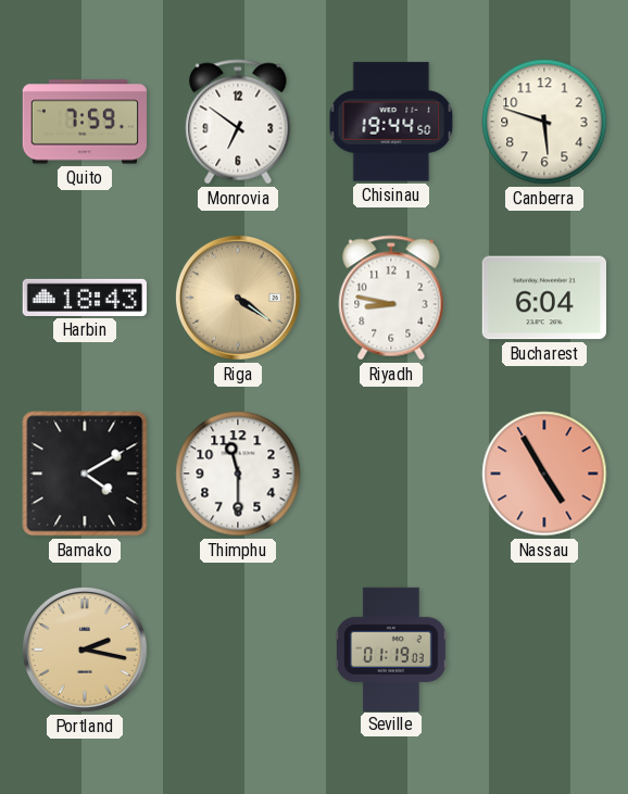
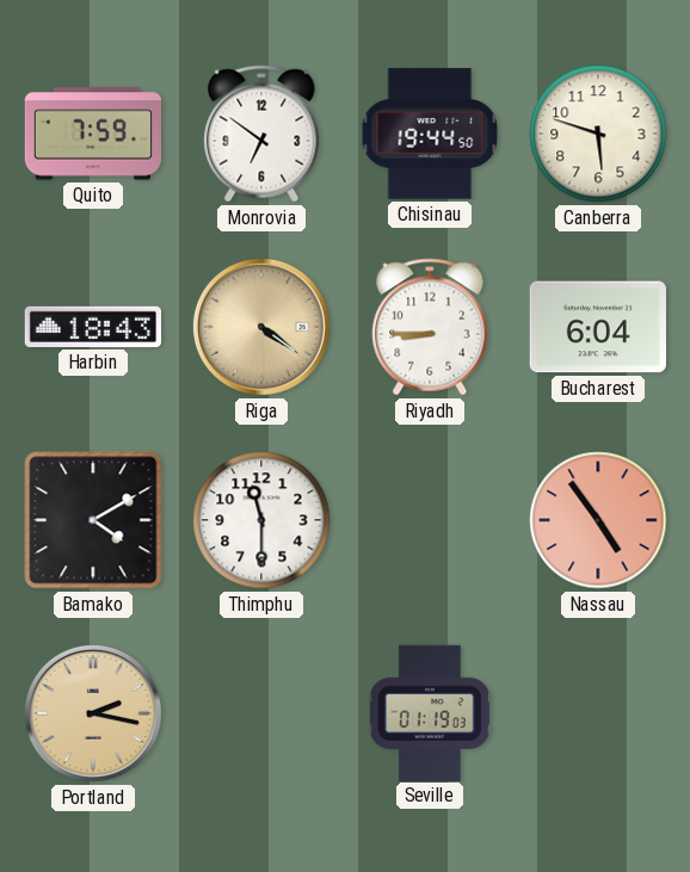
Riyadh: 8:47 -> 8:45
Nassau: 4:55 -> 4:54
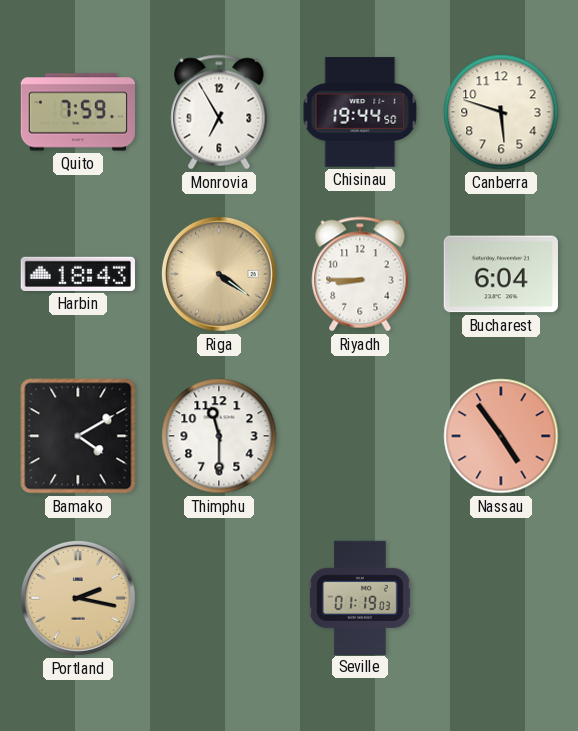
Monrovia: 6:51 -> 6:55
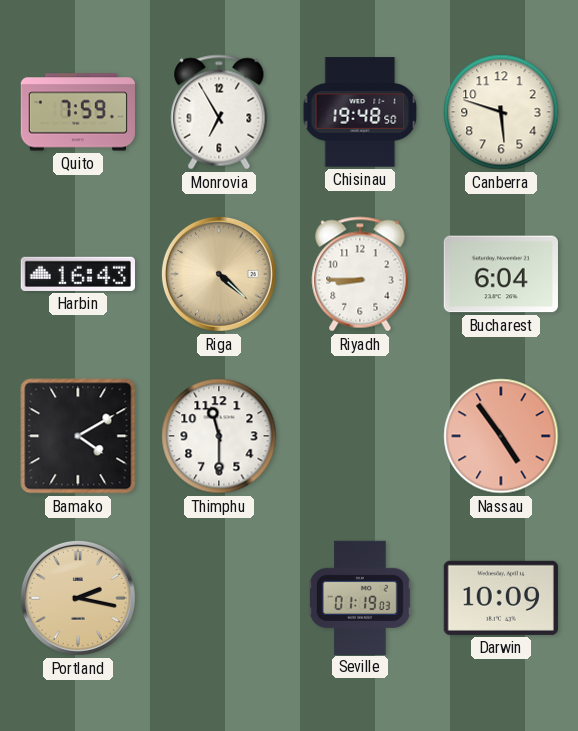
Chisinau: 19:44 -> 19:48
Harbin: 18:43 -> 16:43
Riga: 4:21 -> 4:22
Darwin: none -> 10:09
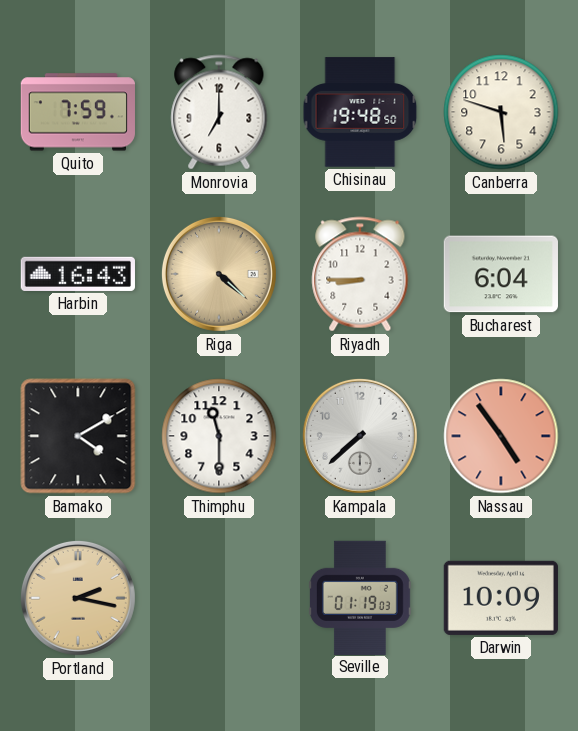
Monrovia: 6:55 -> 7:00
Kampala: none -> 7:38
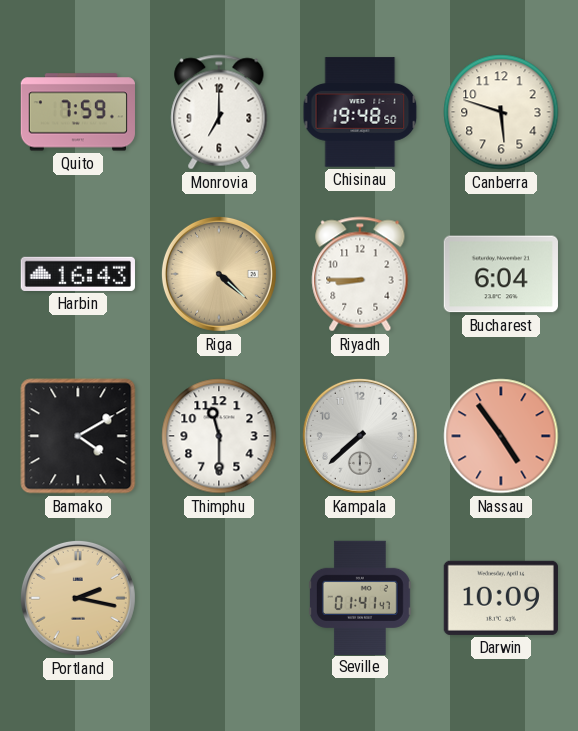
Seville: 01:19 -> 01:41
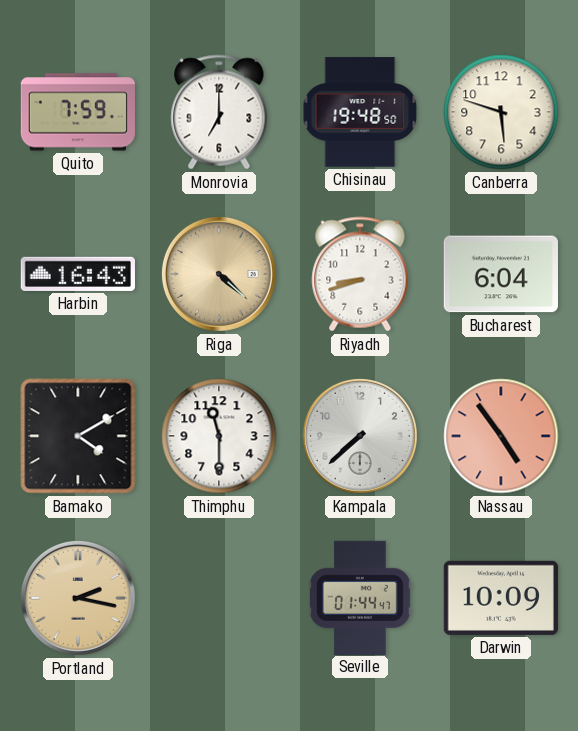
Riyadh: 8:45 -> 8:42
Seville: 01:41 -> 01:44
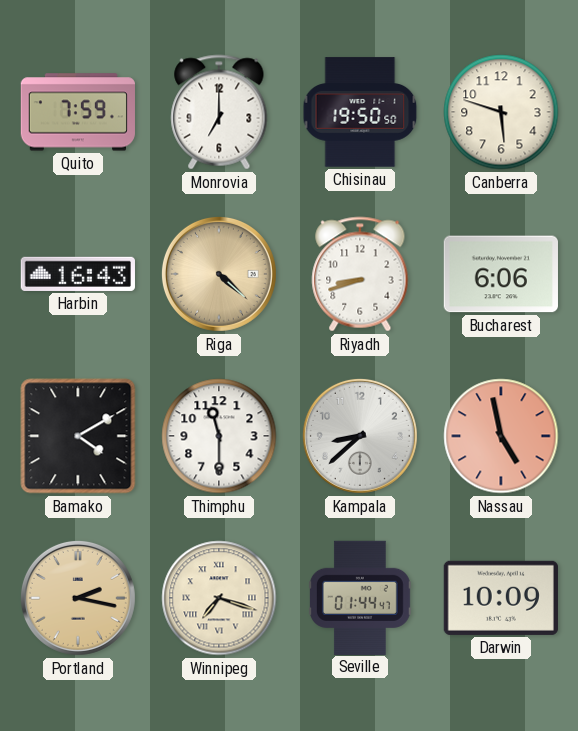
Chisinau: 19:48 -> 19:50
Bucharest: 6:04 -> 6:06
Kampala: 7:38 -> 8:38
Nassau: 4:54 -> 4:58
Winnipeg: none -> 7:18
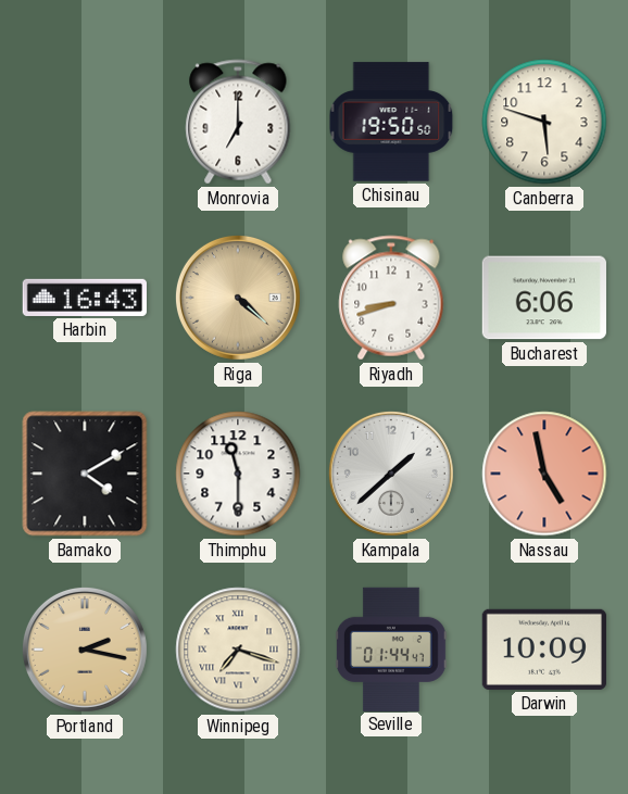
Quito: 7:59 -> none
Kampala: 8:38 -> 1:38
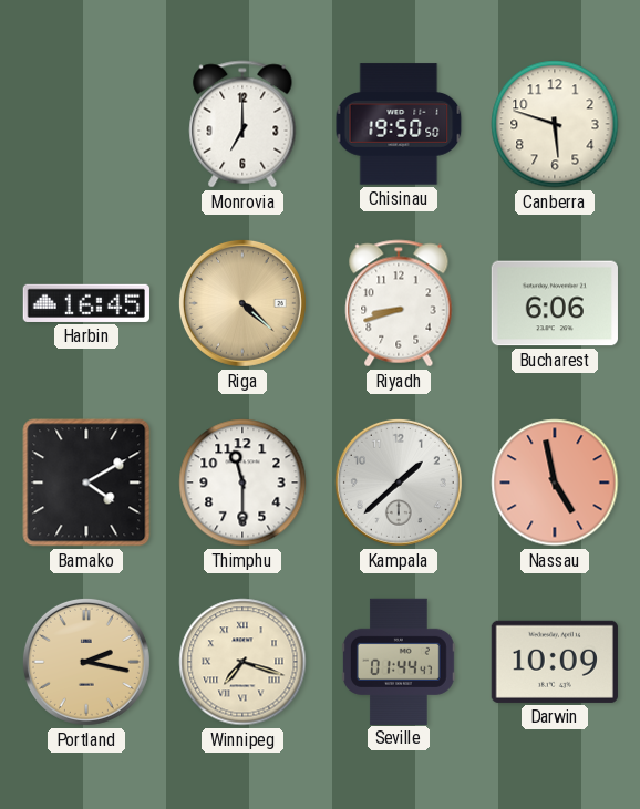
Harbin: 16:43 -> 16:45
